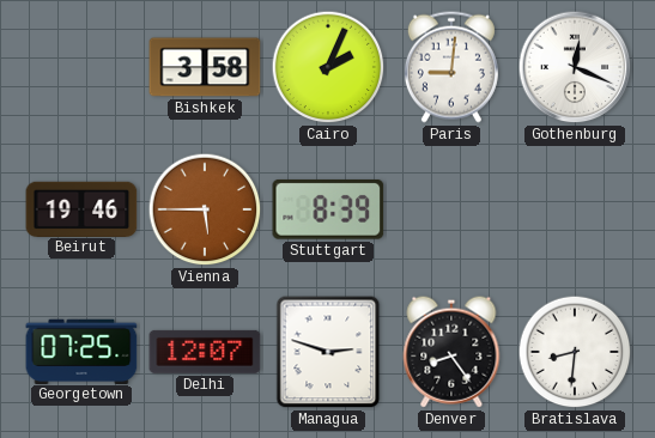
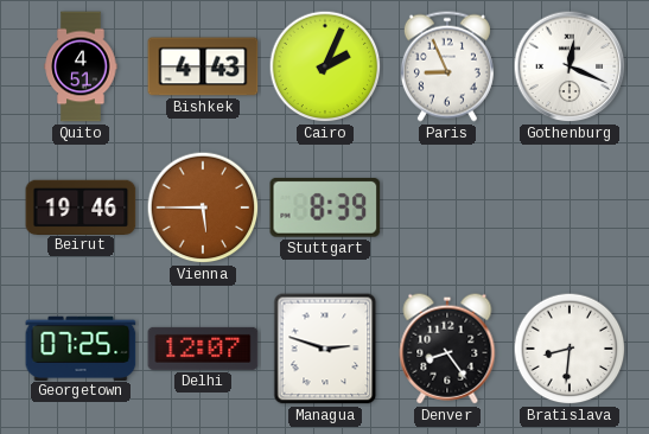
Quito: none -> 4:51
Bishkek: 3:58 -> 4:43
Paris: 9:01 -> 8:56
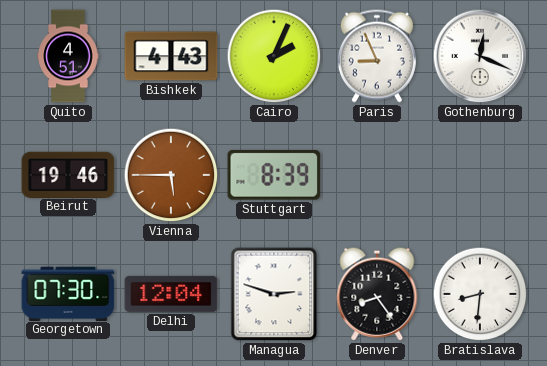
Georgetown: 07:25 -> 07:30
Delhi: 12:07 -> 12:04
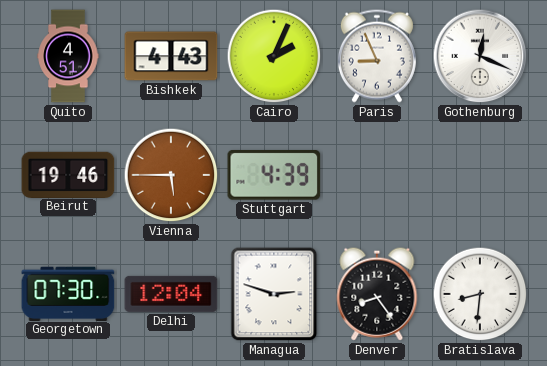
Stuttgart: 8:39 -> 4:39
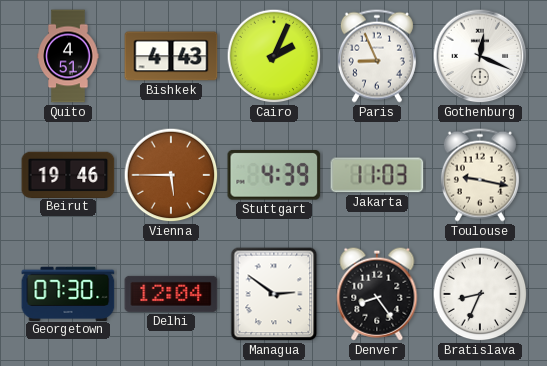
Jakarta: none -> 11:03
Toulouse: none -> 9:17
Managua: 2:48 -> 2:51
Bratislava: 8:31 -> 8:34
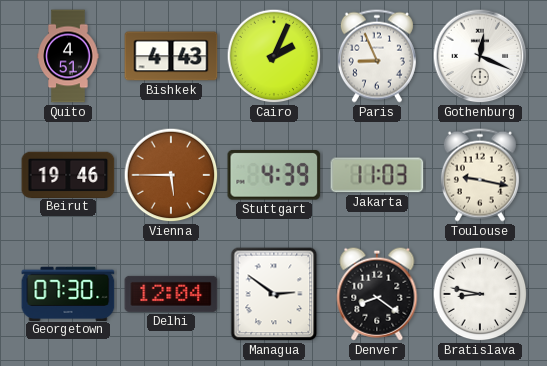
Denver: 8:24 -> 8:21
Bratislava: 8:34 -> 8:47
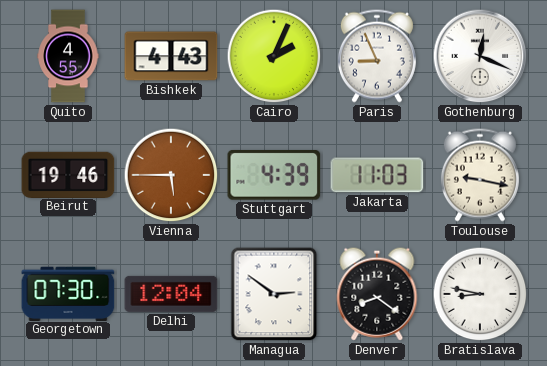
Quito: 4:51 -> 4:55
